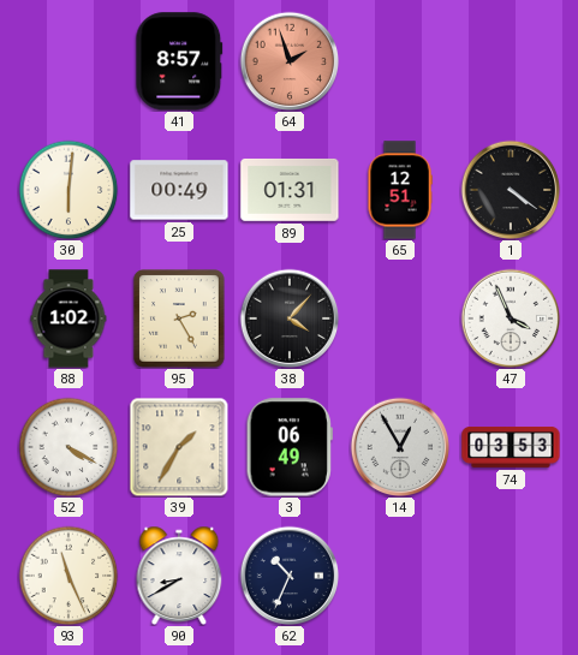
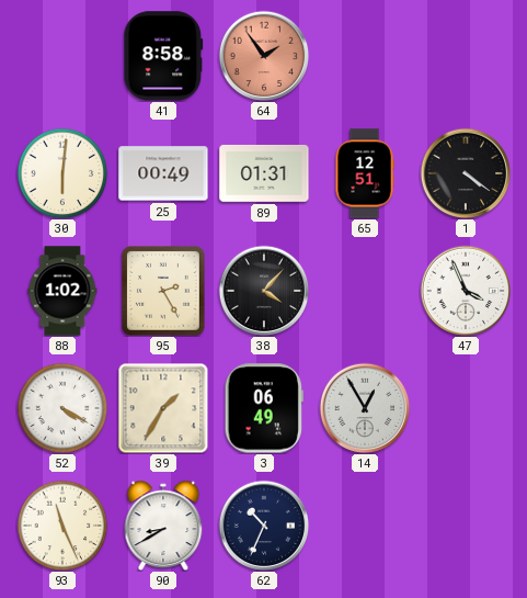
41: 8:57 -> 8:58
64: 1:57 -> 1:54
74: 03:53 -> none
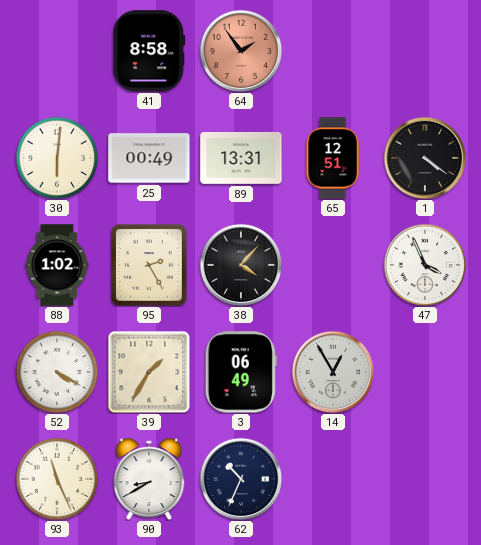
89: 01:31 -> 13:31
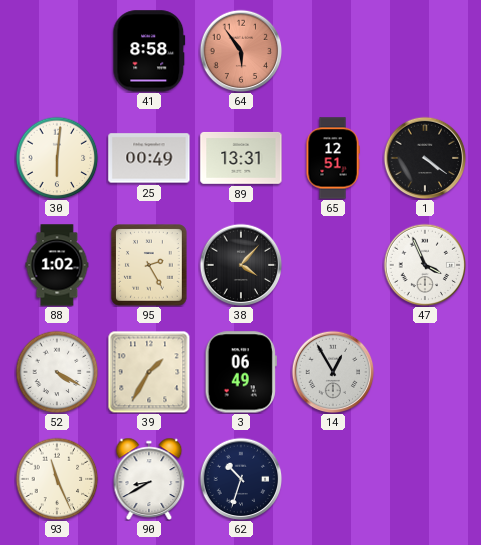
64: 1:54 -> 5:54
62: 10:34 -> 10:33
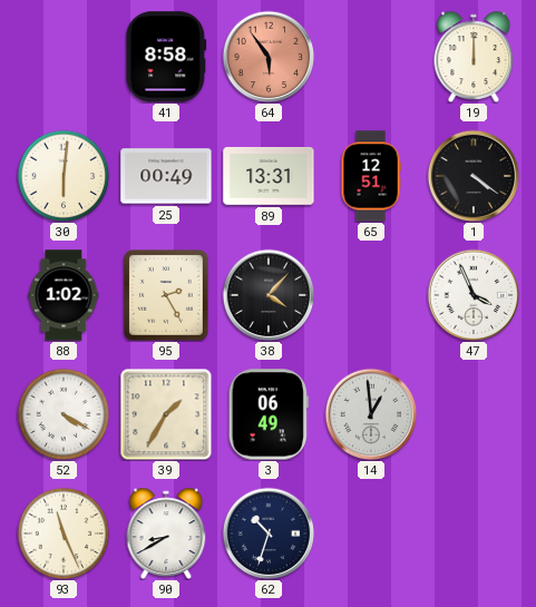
19: none -> 12:00
14: 12:55 -> 12:59
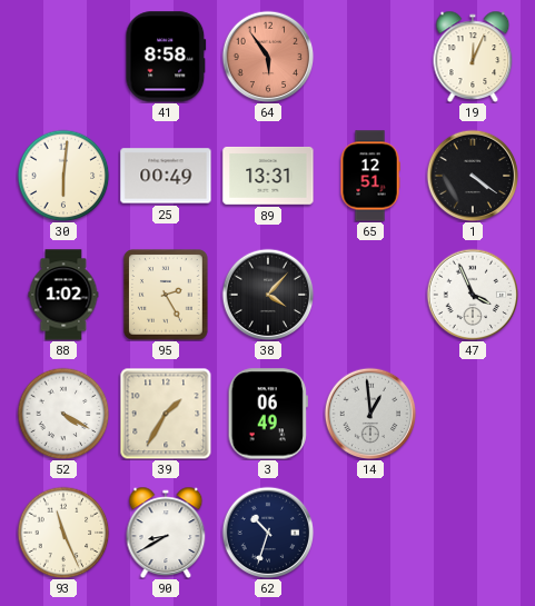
19: 12:00 -> 12:04
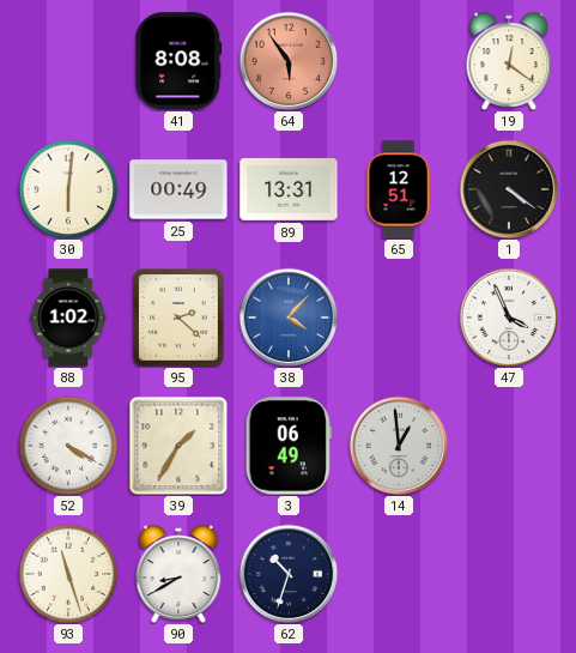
41: 8:58 -> 8:08
19: 12:04 -> 12:21
95: 2:25 -> 2:22
38 dial: black -> blue
93: 11:26 -> 11:27
